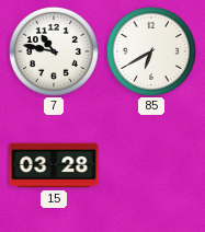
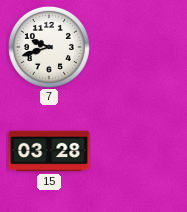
7: 10:47 -> 9:42
85: 6:40 -> none
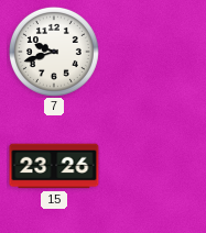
15: 03:28 -> 23:26
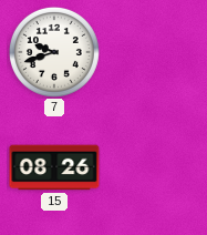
15: 23:26 -> 08:26
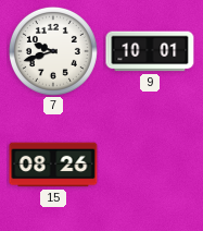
9: none -> 10:01
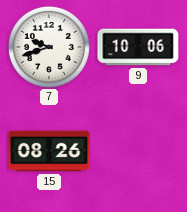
9: 10:01 -> 10:06
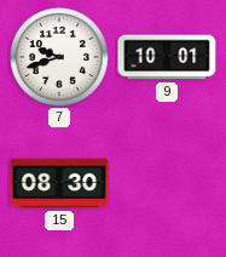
9: 10:06 -> 10:01
15: 08:26 -> 08:30
